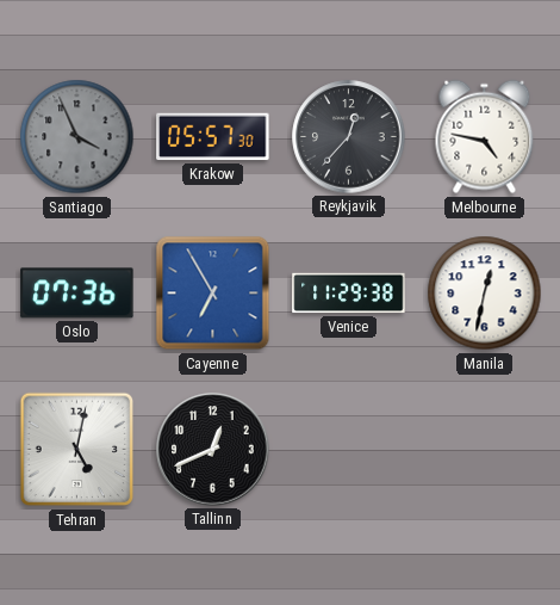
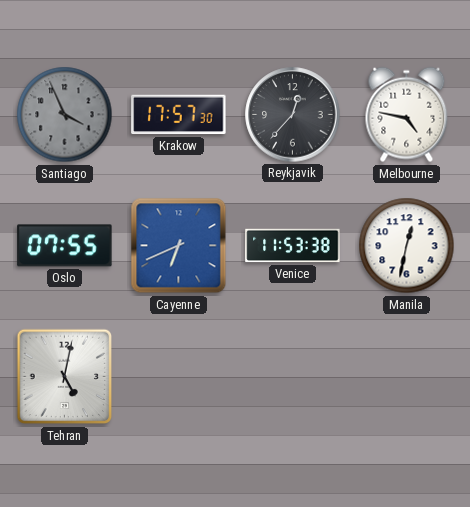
Krakow: 05:57 -> 17:57
Oslo: 07:36 -> 07:55
Cayenne: 6:55 -> 6:41
Venice: 11:29 -> 11:53
Tallinn: 12:41 -> none
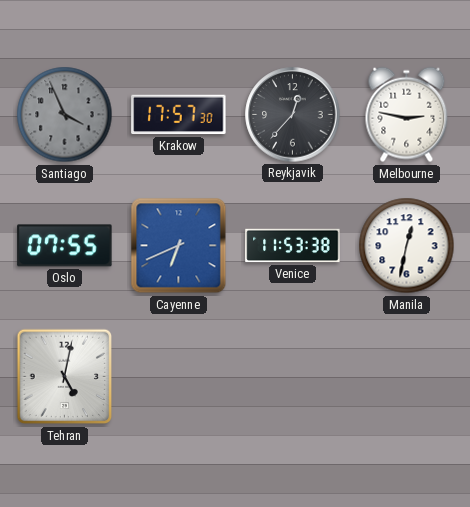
Melbourne: 4:47 -> 2:47
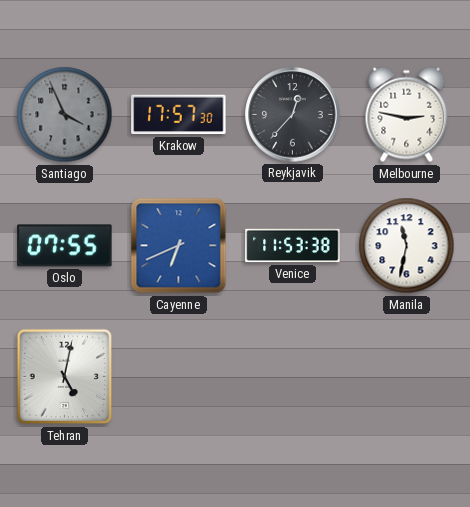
Manila: 12:32 -> 11:32
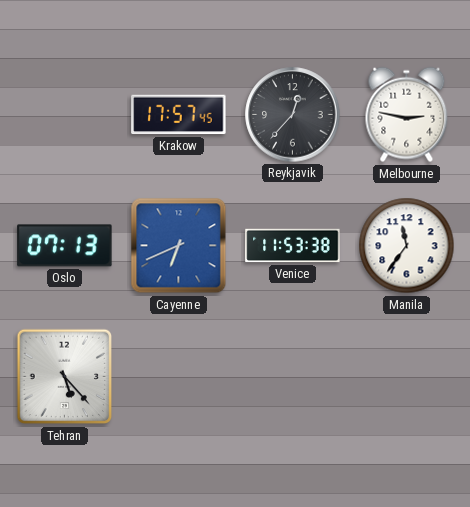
Santiago: 3:56 -> none
Krakow: 17:57:30 -> 17:57:45
Oslo: 07:55 -> 07:13
Manila: 11:32 -> 11:36
Tehran: 5:02 -> 5:23
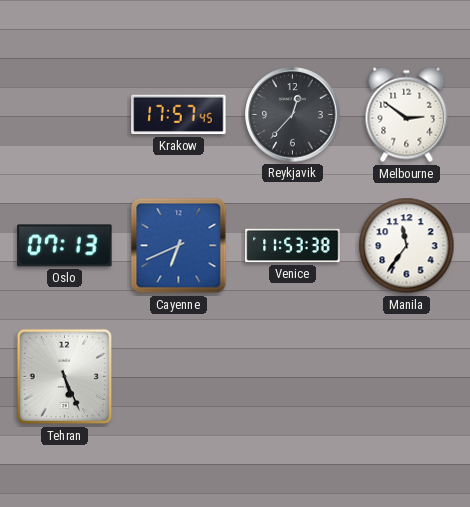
Melbourne: 2:47 -> 2:51
Tehran: 5:23 -> 5:26
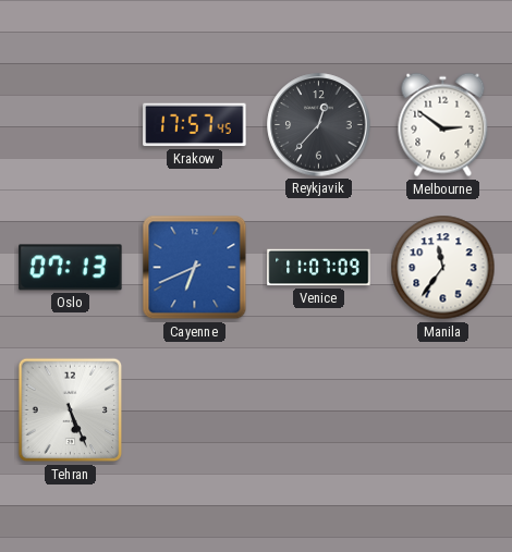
Venice: 11:53 -> 11:07
